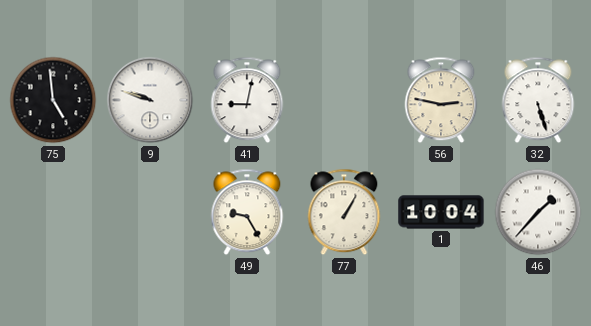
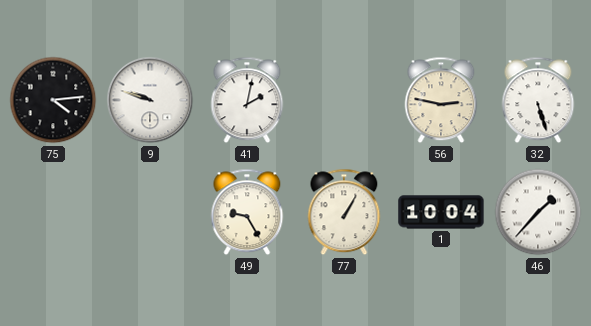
75: 4:59 -> 4:14
41: 9:02 -> 2:02
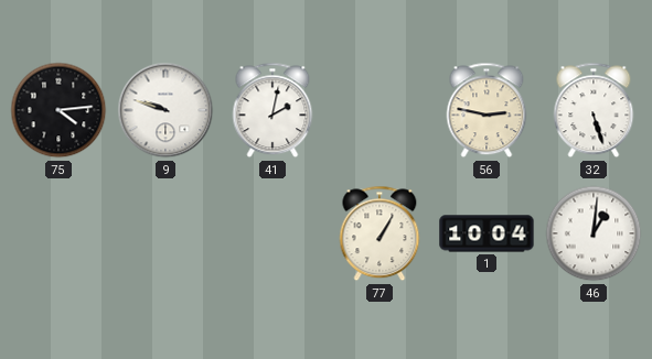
49: 9:25 -> none
46: 1:37 -> 1:01
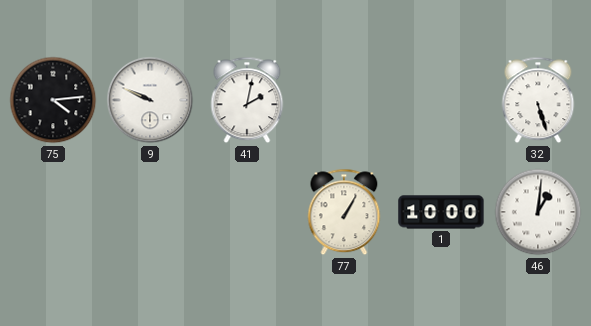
9: 9:48 -> 9:49
56: 2:47 -> none
1: 10:04 -> 10:00
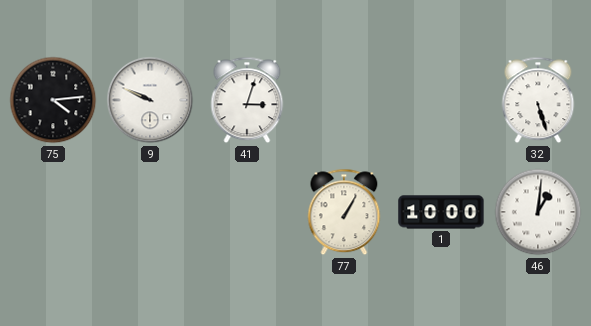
41: 2:02 -> 3:03
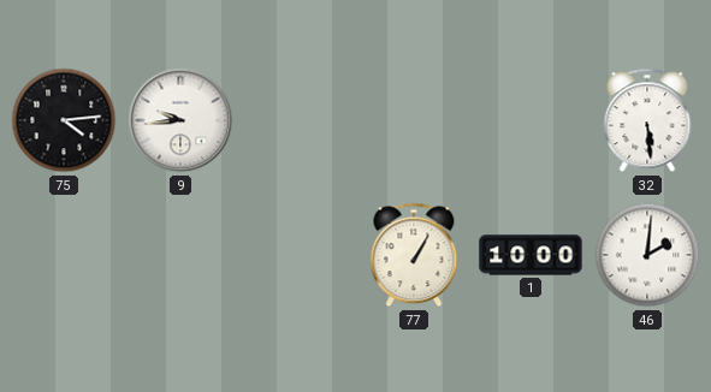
9: 9:49 -> 9:44
41: 3:03 -> none
32: 5:27 -> 5:29
46: 1:01 -> 2:01
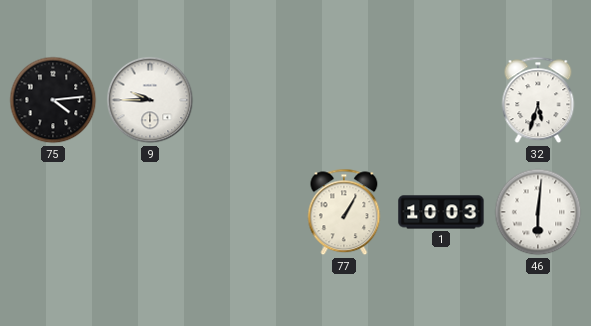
9: 9:44 -> 9:45
32: 5:29 -> 5:33
1: 10:00 -> 10:03
46: 2:01 -> 6:01
